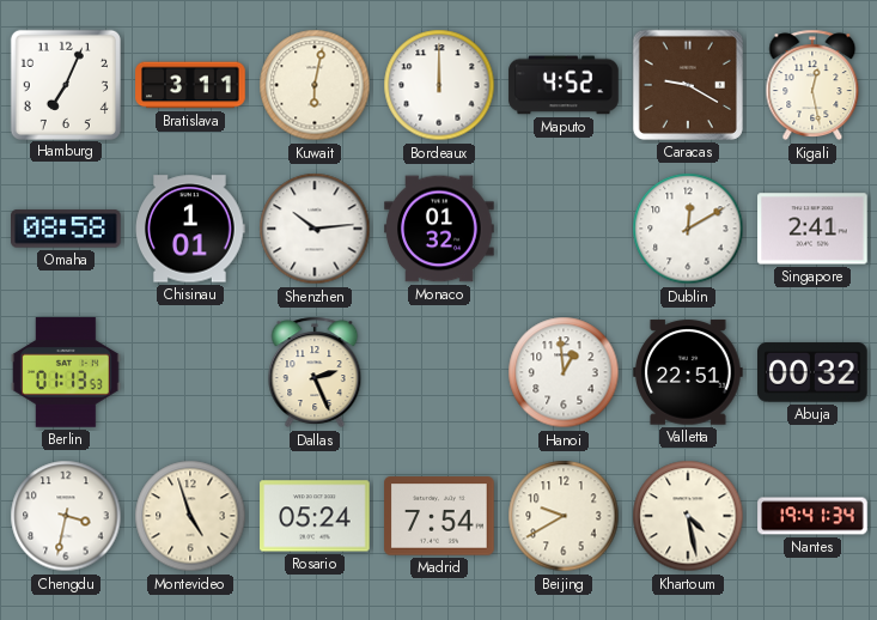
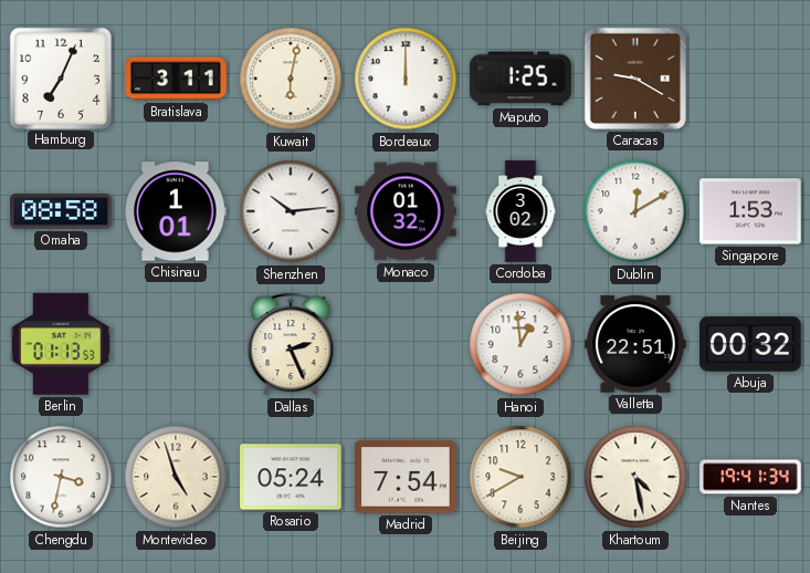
Maputo: 4:52 -> 1:25
Kigali: 12:28 -> none
Cordoba: none -> 3:02
Singapore: 2:41 -> 1:53
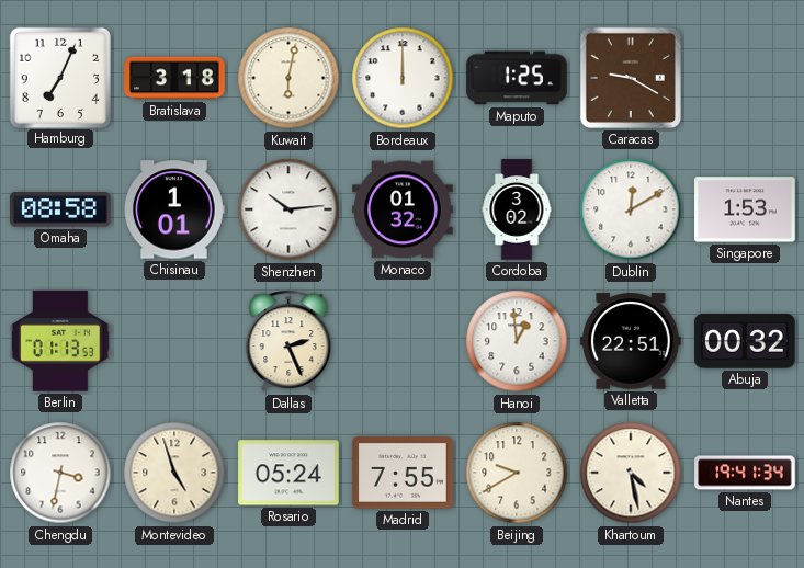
Bratislava: 3:11 -> 3:18
Madrid: 7:54 -> 7:55
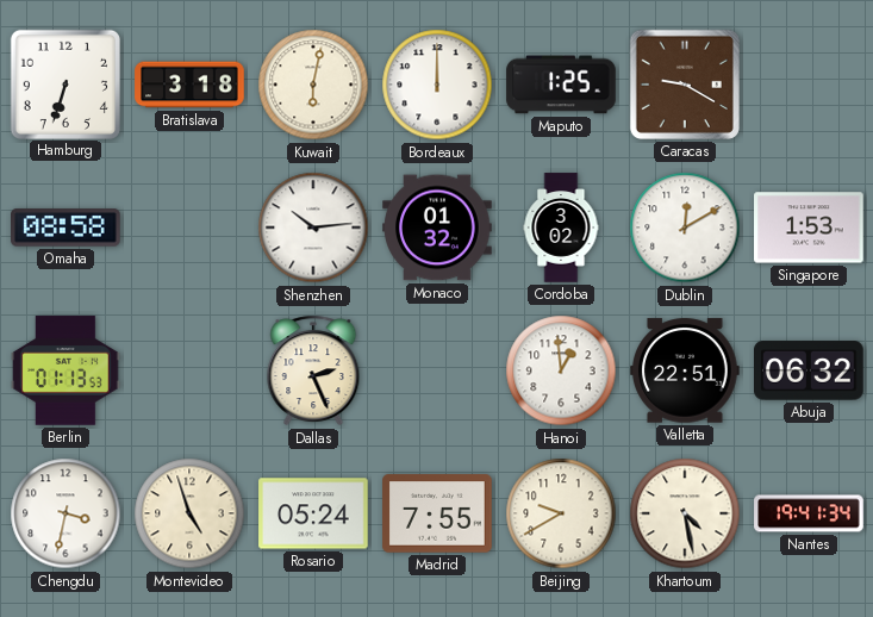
Hamburg: 7:04 -> 6:33
Chisinau: 1:01 -> none
Abuja: 00:32 -> 06:32
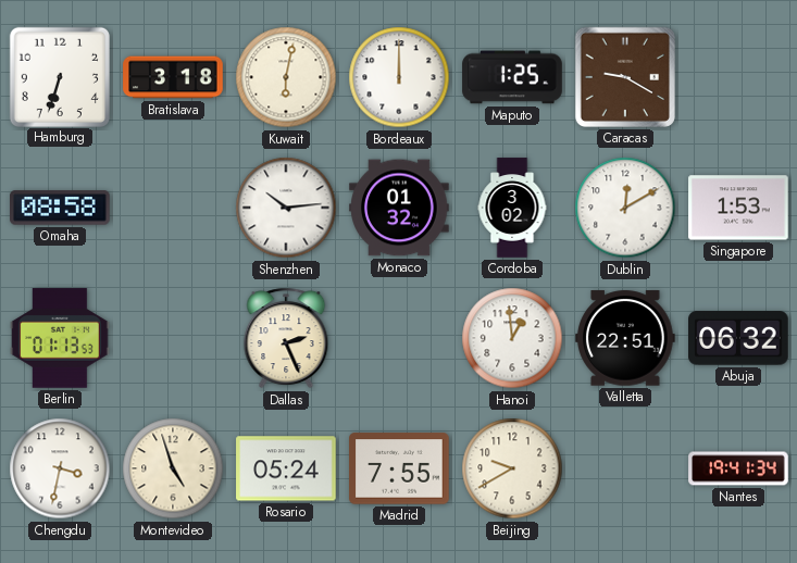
Khartoum: 4:28 -> none
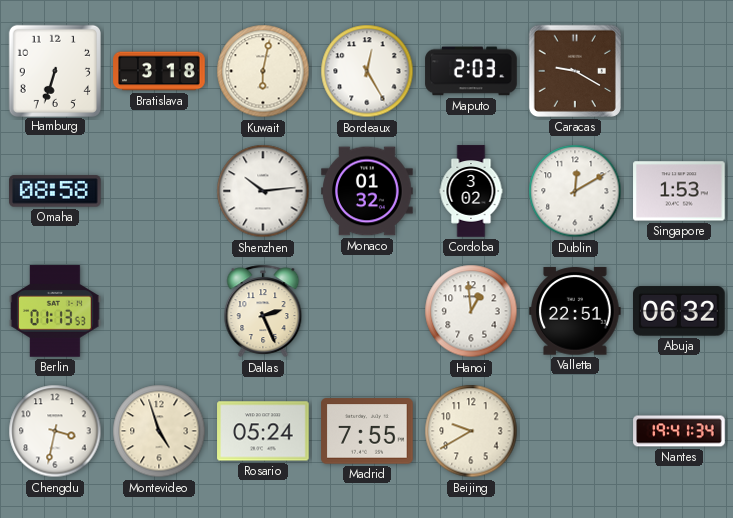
Bordeaux: 12:00 -> 12:25
Maputo: 1:25 -> 2:03
